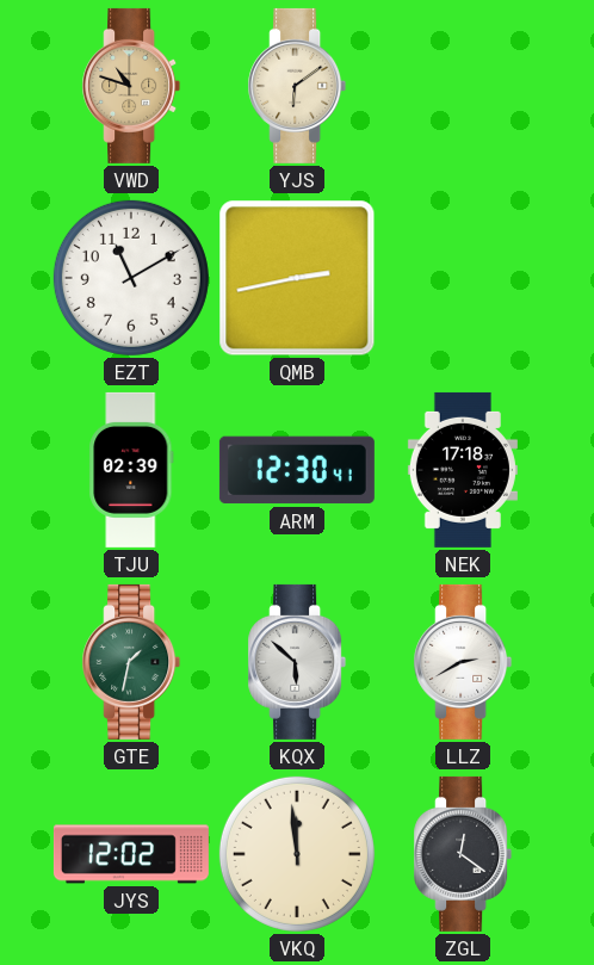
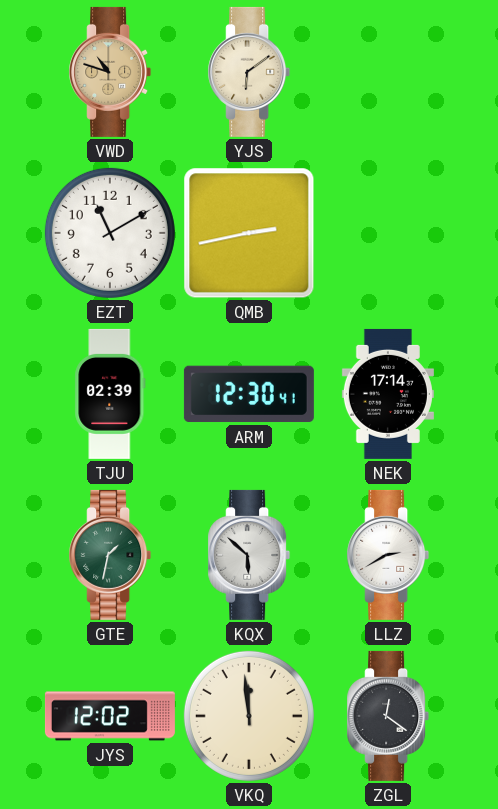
NEK: 17:18 -> 17:14
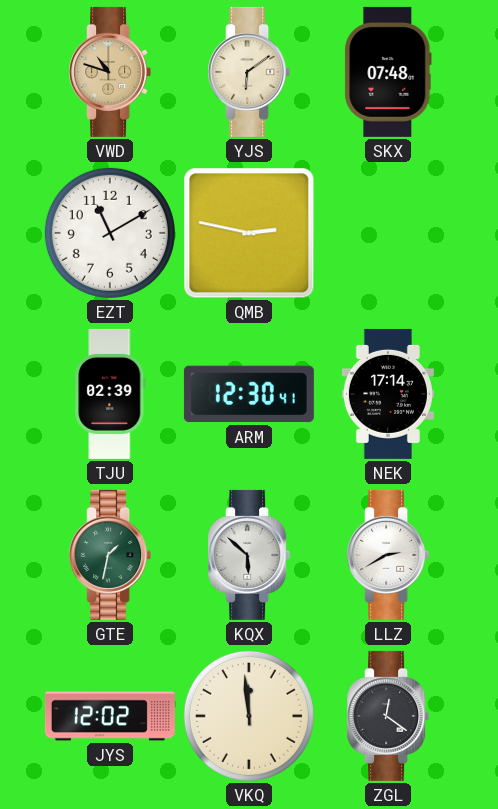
SKX: none -> 07:48
QMB: 2:43 -> 2:47
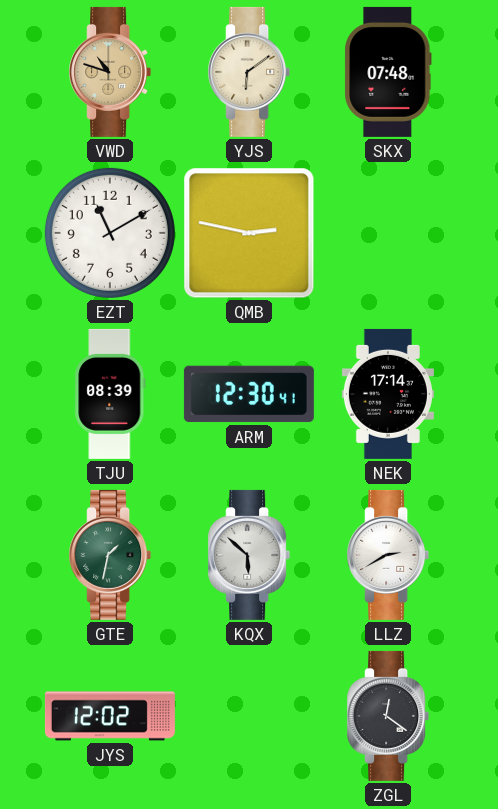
TJU: 02:39 -> 08:39
VKQ: 11:59 -> none
